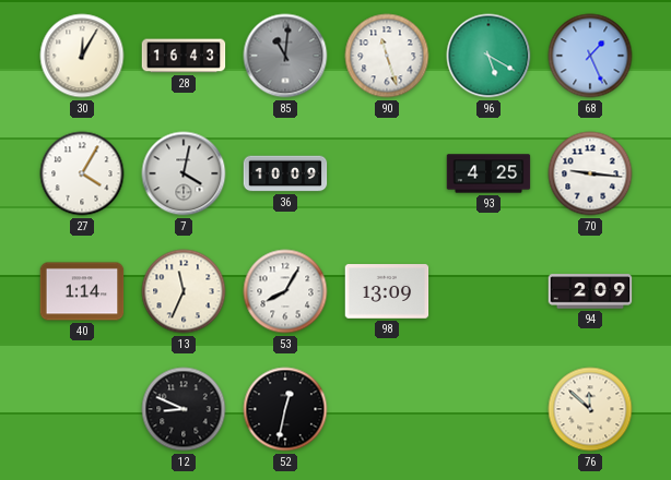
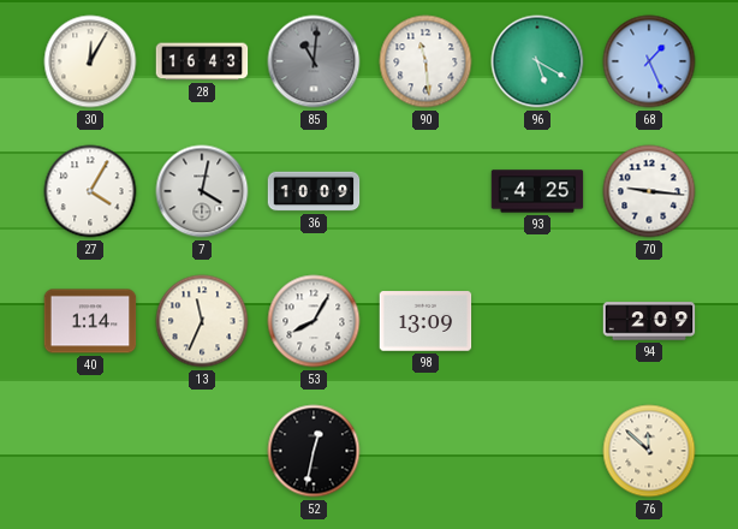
90: 11:27 -> 11:29
12: 8:49 -> none
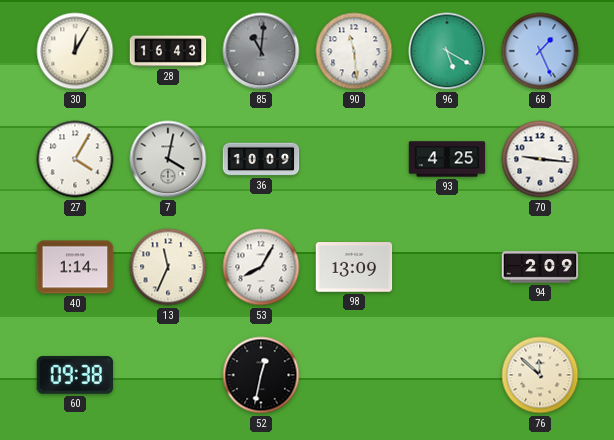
60: none -> 09:38
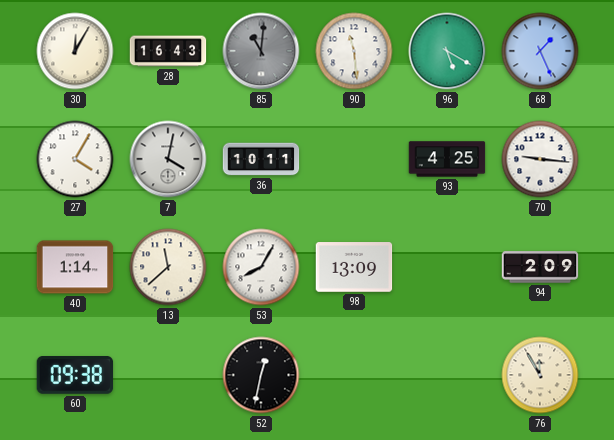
36: 10:09 -> 10:11
13: 11:34 -> 11:38
76: 11:52 -> 11:55
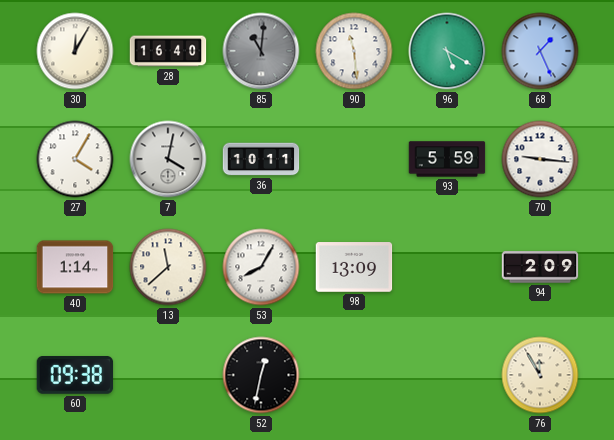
28: 16:43 -> 16:40
93: 4:25 -> 5:59
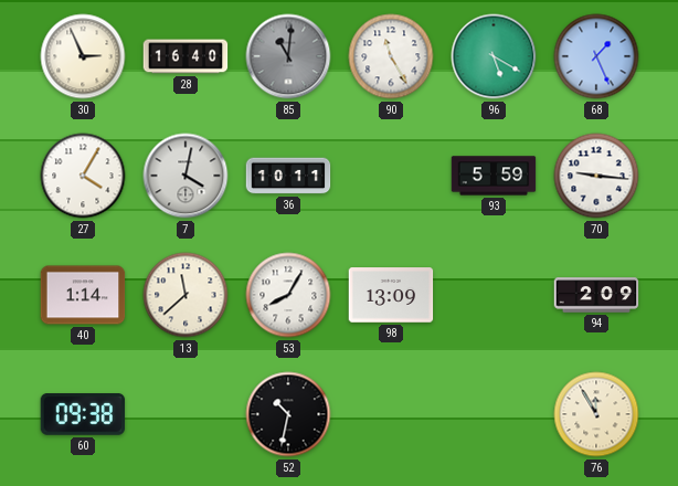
30: 12:05 -> 2:56
90: 11:29 -> 11:25
52: 12:32 -> 10:32
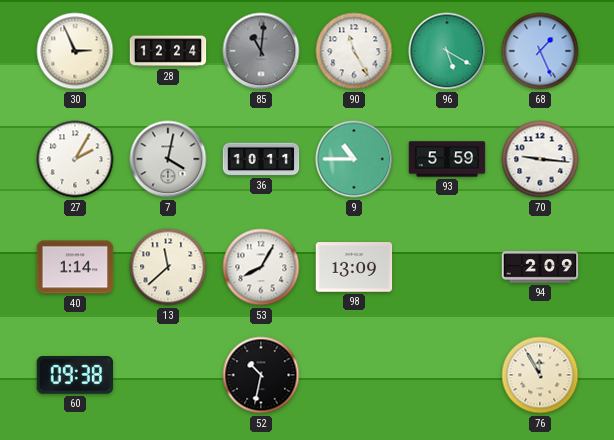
28: 16:40 -> 12:24
27: 4:05 -> 2:05
9: none -> 10:45
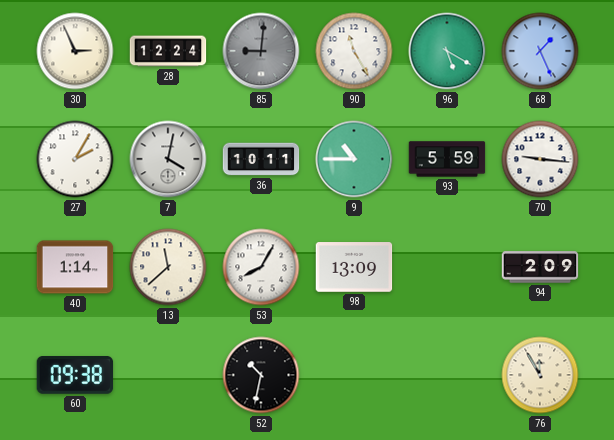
85: 11:01 -> 9:01
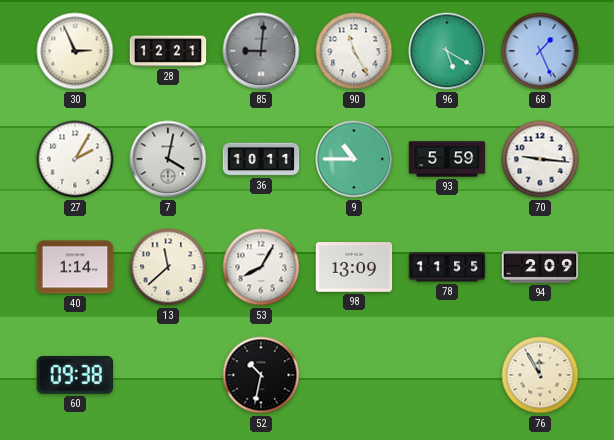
28: 12:24 -> 12:21
78: none -> 11:55
